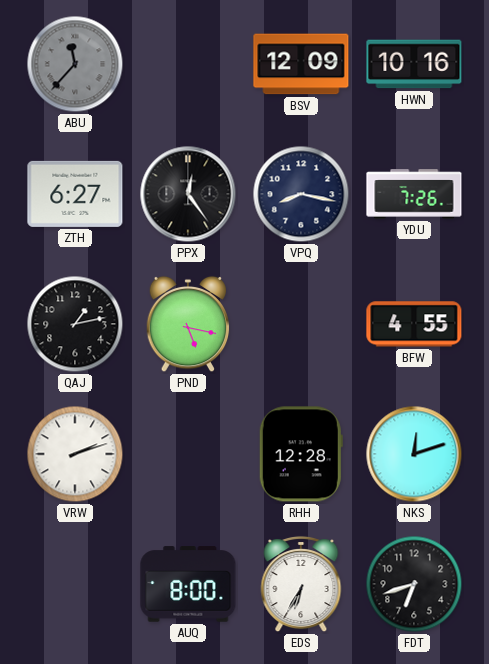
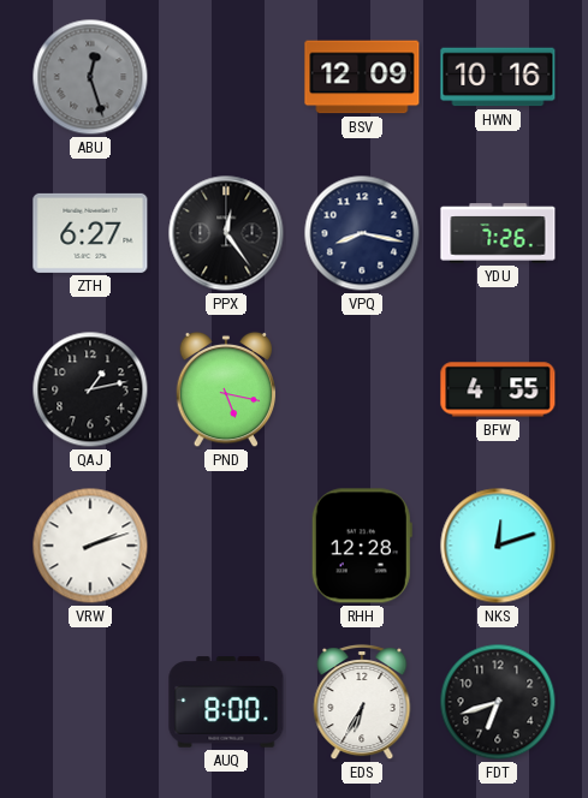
ABU: 11:37 -> 12:27
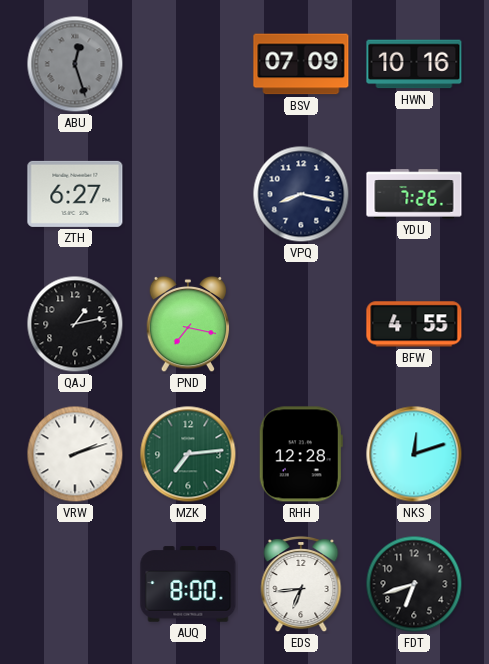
BSV: 12:09 -> 07:09
PPX: 12:24 -> none
PND: 5:17 -> 7:17
MZK: none -> 7:14
EDS: 6:35 -> 6:44
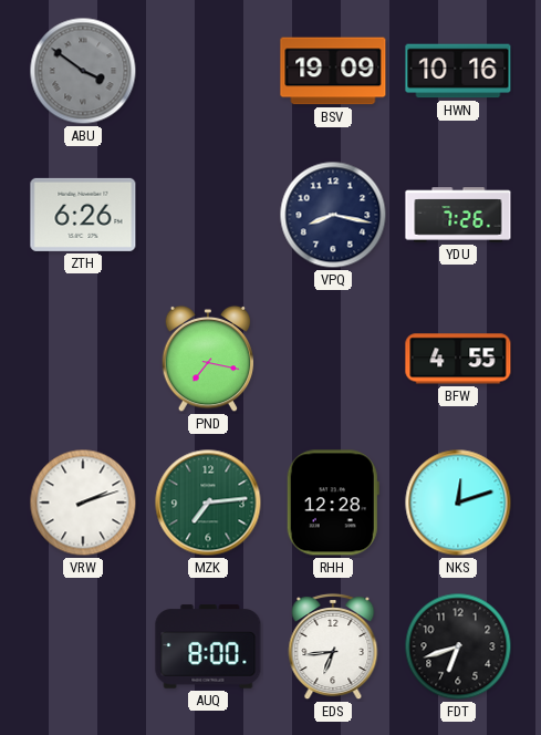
ABU: 12:27 -> 3:51
BSV: 07:09 -> 19:09
ZTH: 6:27 -> 6:26
QAJ: 1:13 -> none
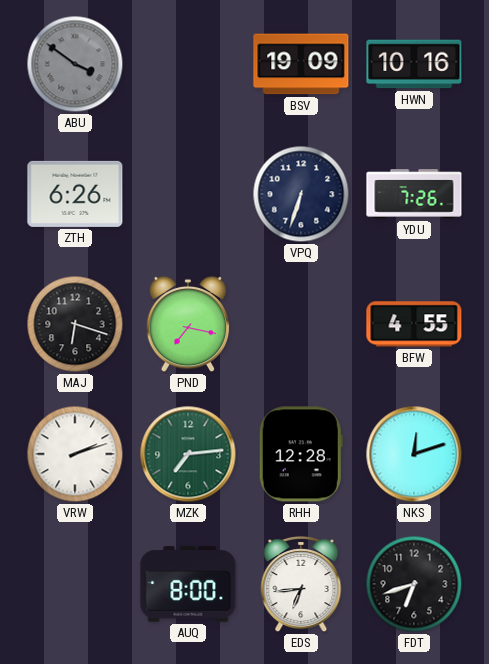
VPQ: 8:17 -> 6:33
MAJ: none -> 6:18
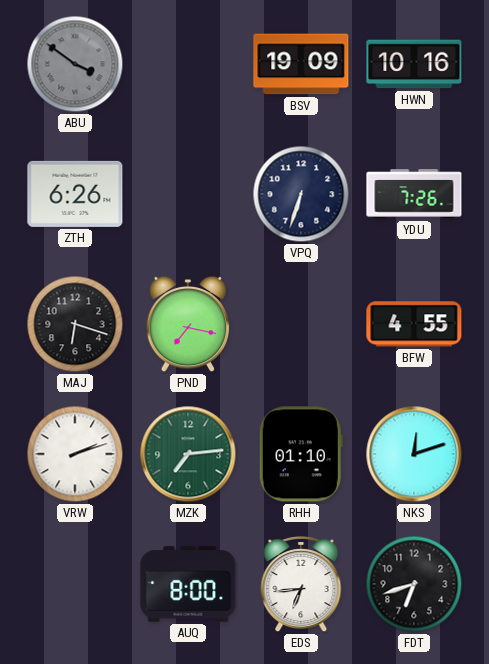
RHH: 12:28 -> 01:10
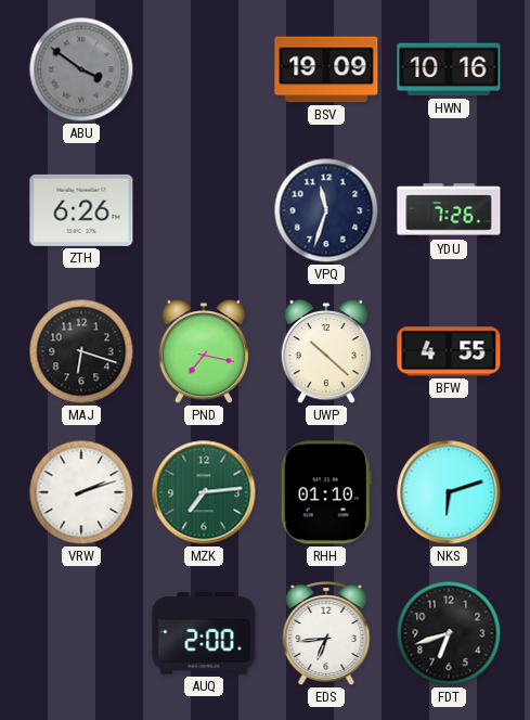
VPQ: 6:33 -> 11:33
UWP: none -> 10:22
NKS: 12:12 -> 6:12
AUQ: 8:00 -> 2:00
